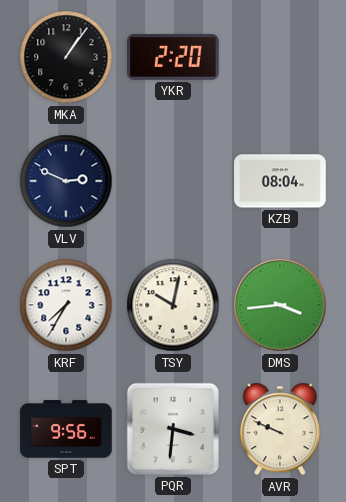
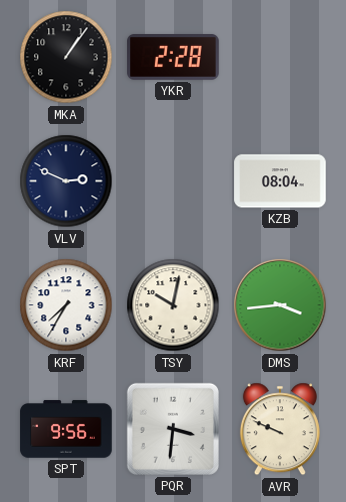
YKR: 2:20 -> 2:28
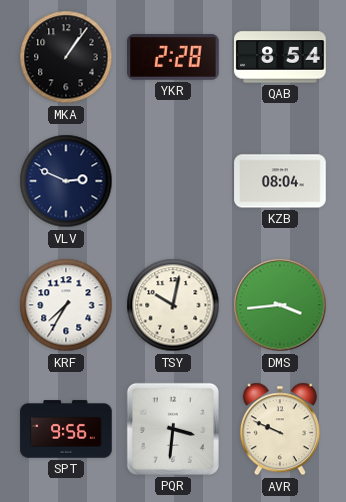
QAB: none -> 8:54
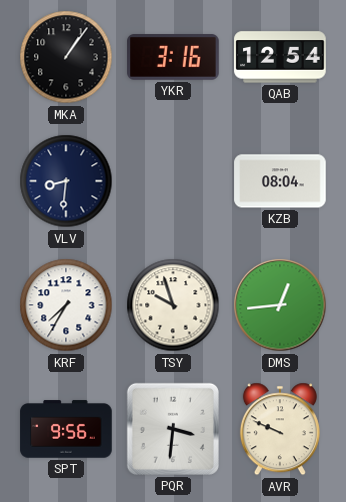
YKR: 2:28 -> 3:16
QAB: 8:54 -> 12:54
VLV: 2:49 -> 8:31
TSY: 10:02 -> 9:57
DMS: 3:44 -> 12:44
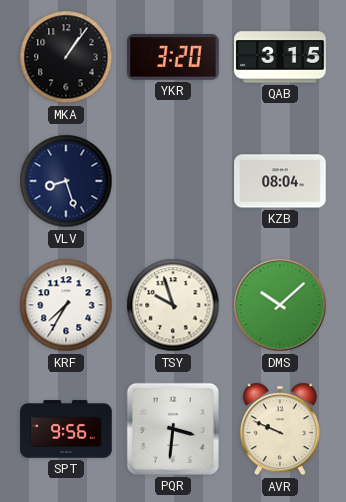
YKR: 3:16 -> 3:20
QAB: 12:54 -> 3:15
VLV: 8:31 -> 8:27
DMS: 12:44 -> 10:08
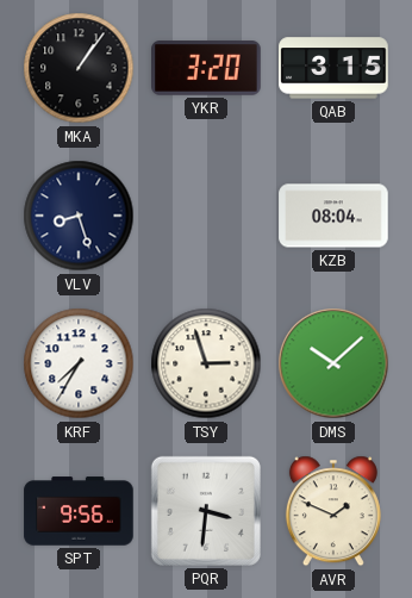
TSY: 9:57 -> 2:57
AVR: 9:49 -> 1:49
